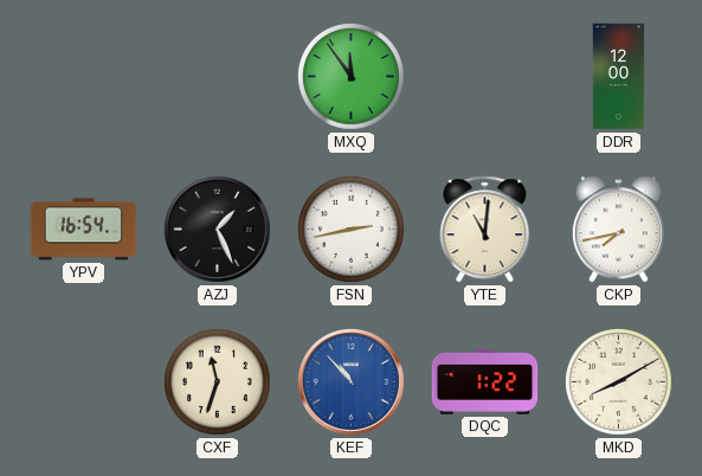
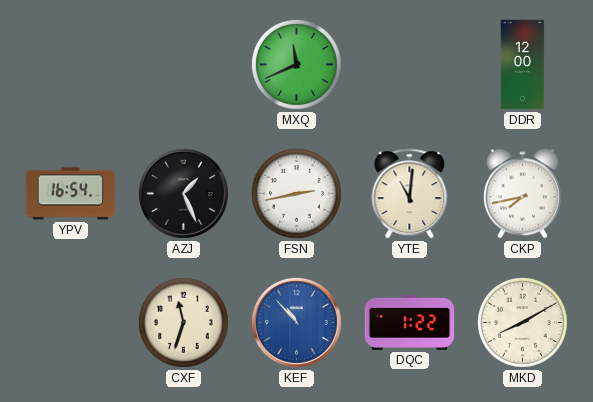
MXQ: 11:54 -> 11:41
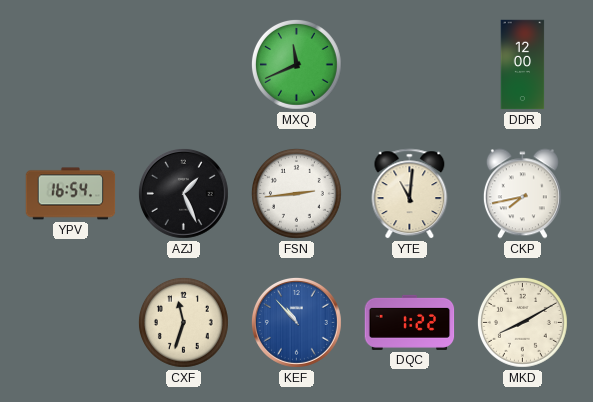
FSN: 2:43 -> 2:44
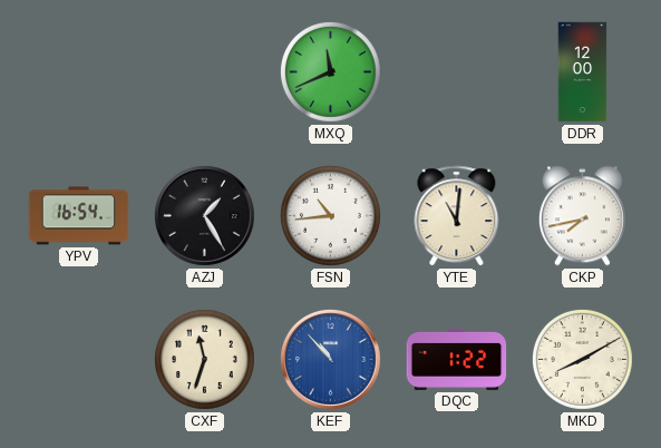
AZJ: 1:26 -> 1:25
FSN: 2:44 -> 10:44
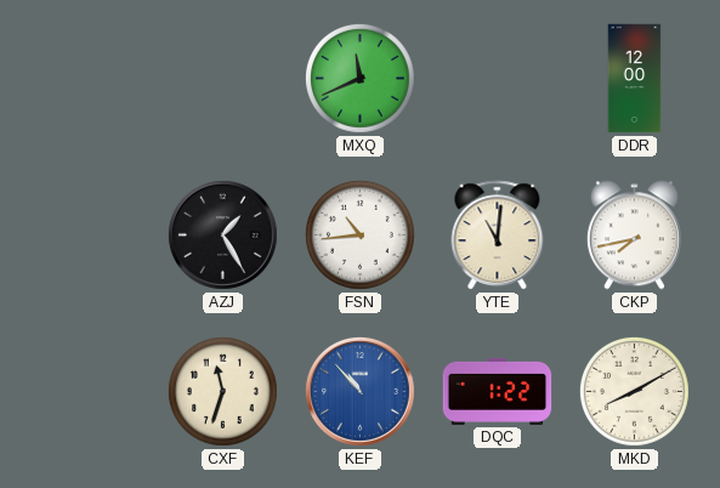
YPV: 16:54 -> none
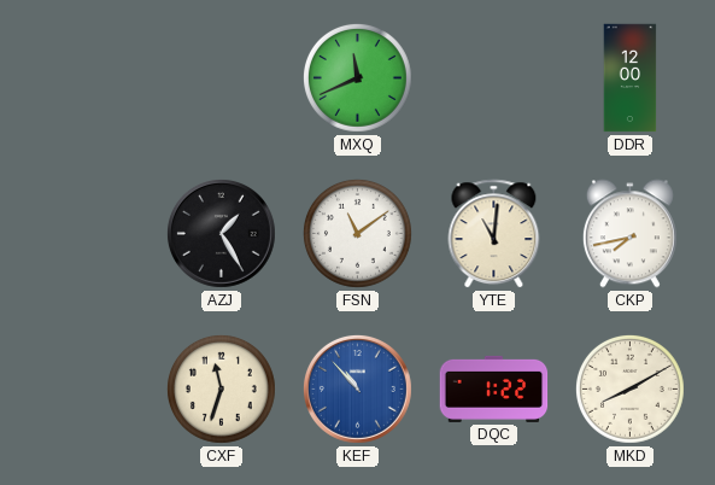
FSN: 10:44 -> 11:09
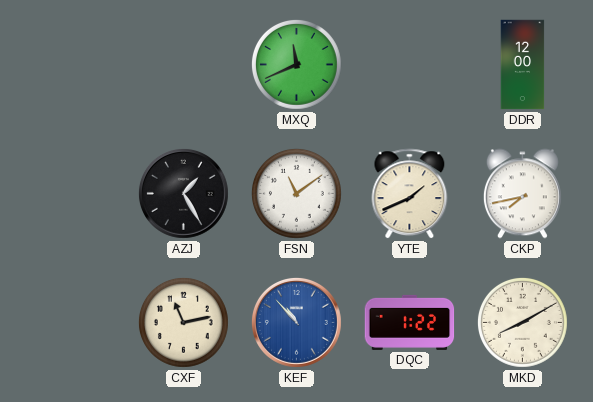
YTE: 11:01 -> 1:41
CXF: 11:33 -> 11:13
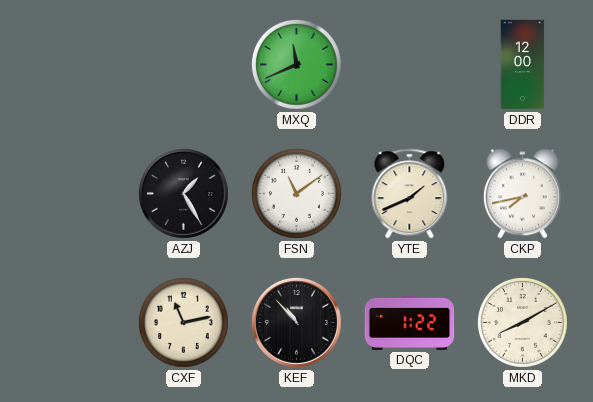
KEF dial: blue -> black
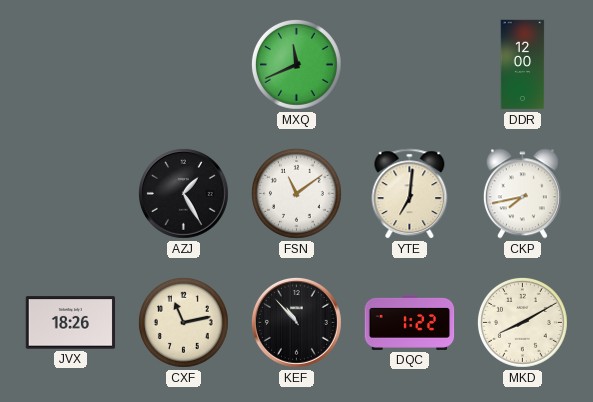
YTE: 1:41 -> 7:01
JVX: none -> 18:26
